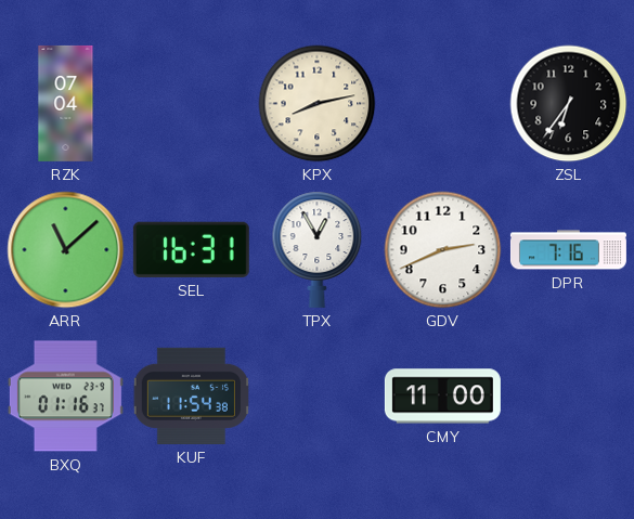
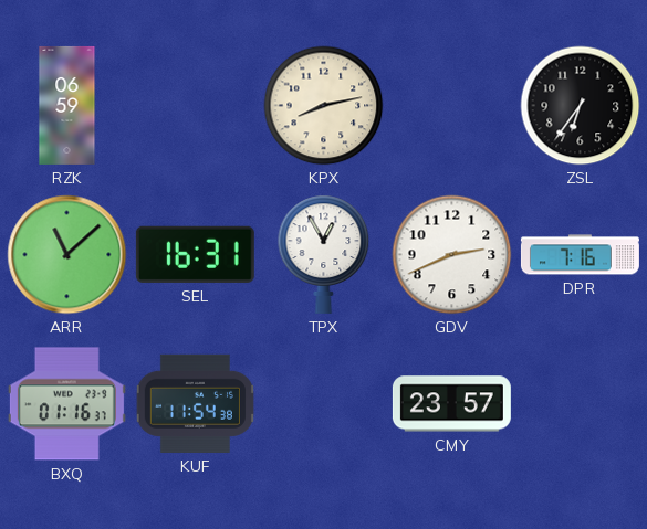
RZK: 07:04 -> 06:59
CMY: 11:00 -> 23:57
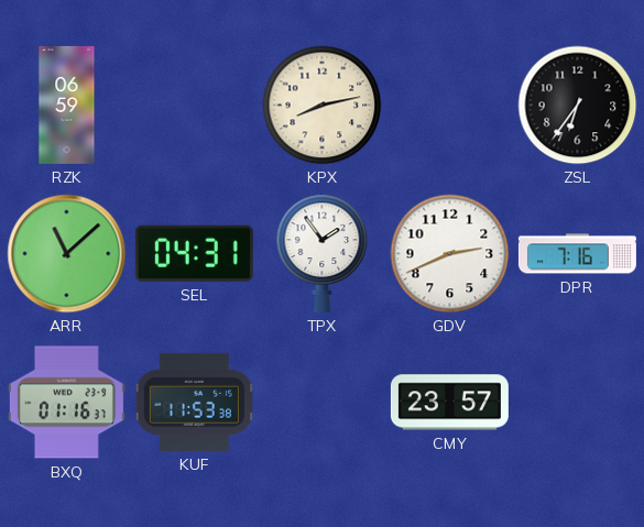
SEL: 16:31 -> 04:31
TPX: 12:55 -> 1:54
KUF: 11:54 -> 11:53
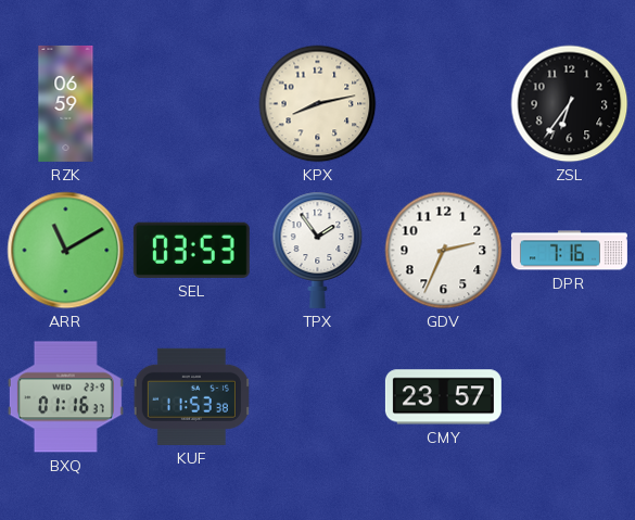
ARR: 11:08 -> 11:10
SEL: 04:31 -> 03:53
GDV: 2:41 -> 2:34
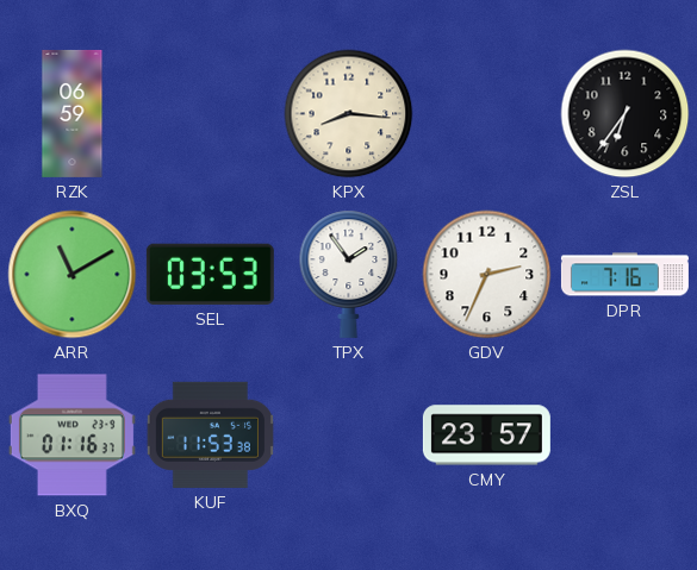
KPX: 8:13 -> 8:16
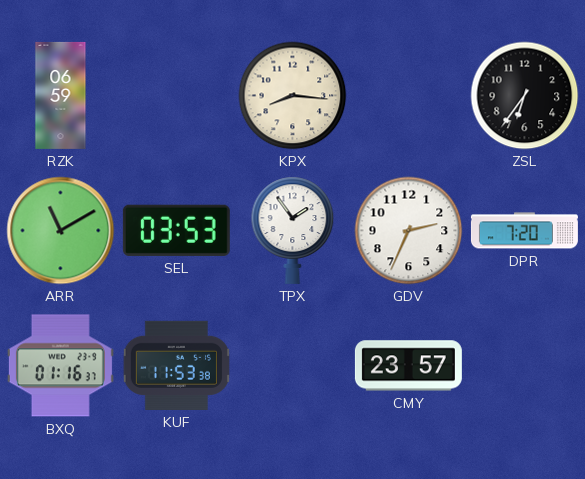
DPR: 7:16 -> 7:20
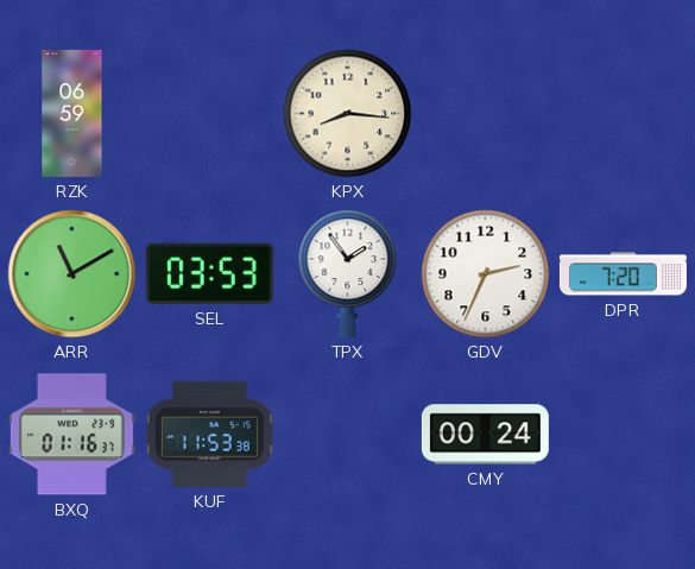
ZSL: 6:36 -> none
CMY: 23:57 -> 00:24
